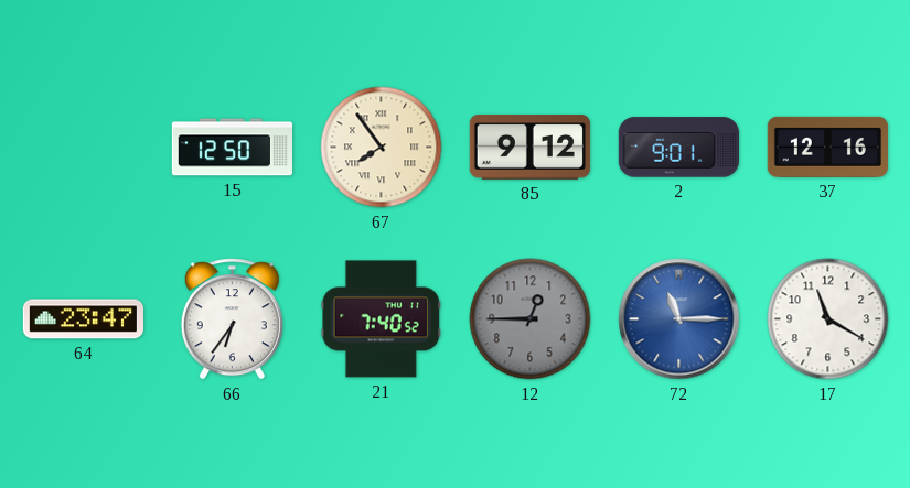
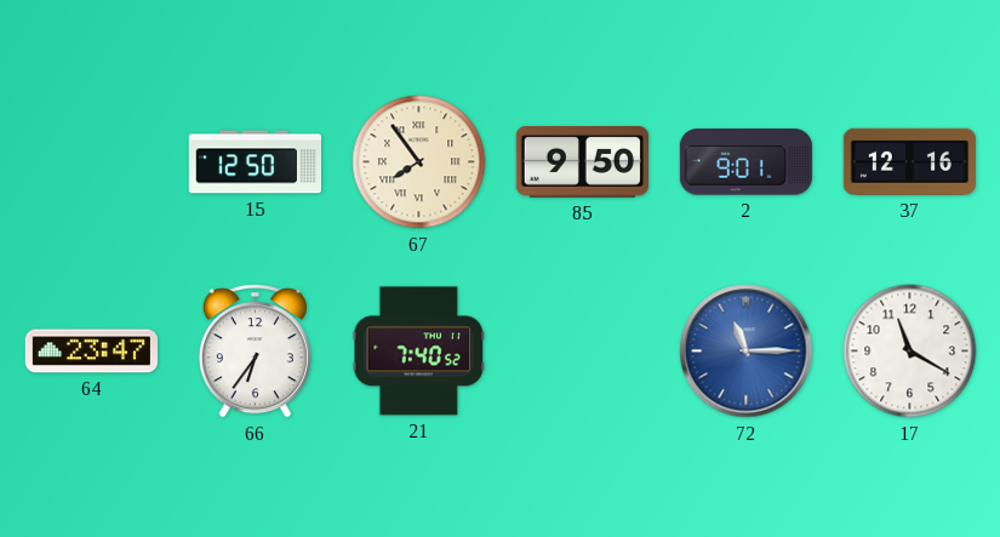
85: 9:12 -> 9:50
12: 12:45 -> none
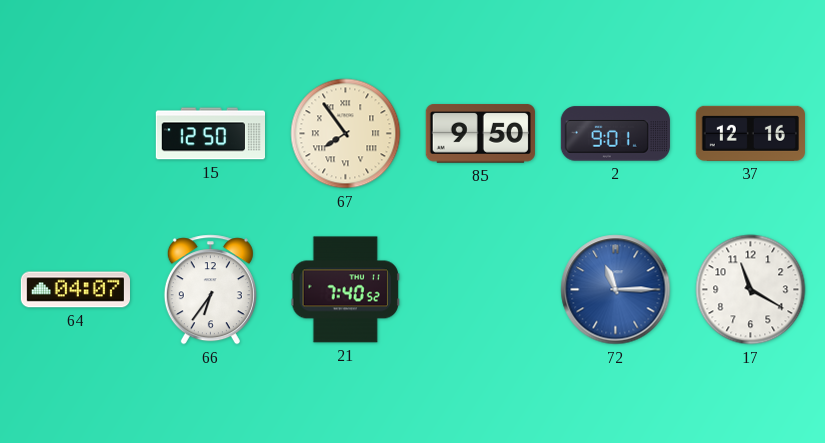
64: 23:47 -> 04:07
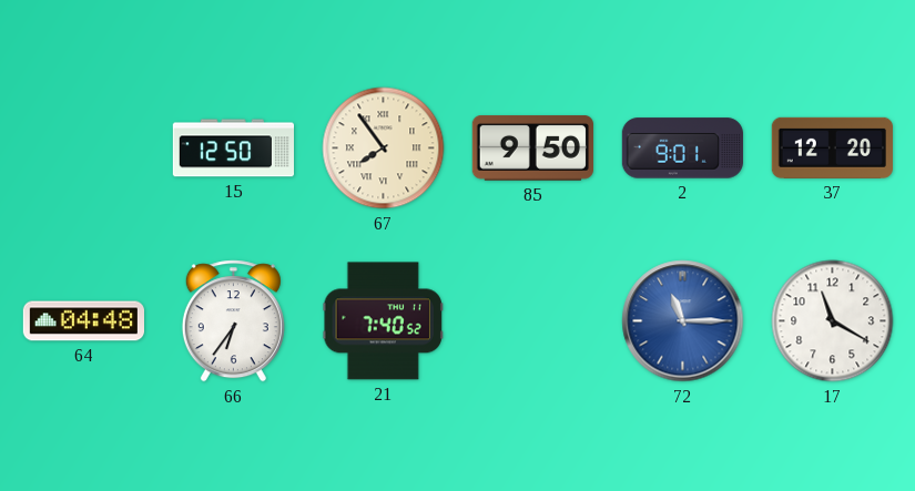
37: 12:16 -> 12:20
64: 04:07 -> 04:48
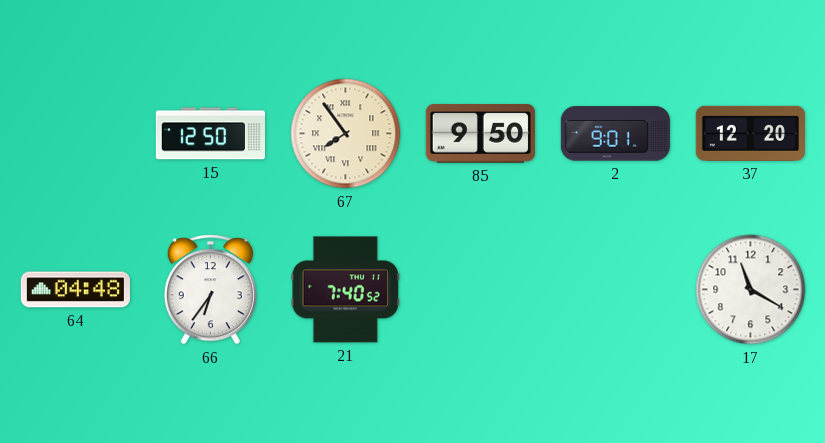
72: 11:15 -> none
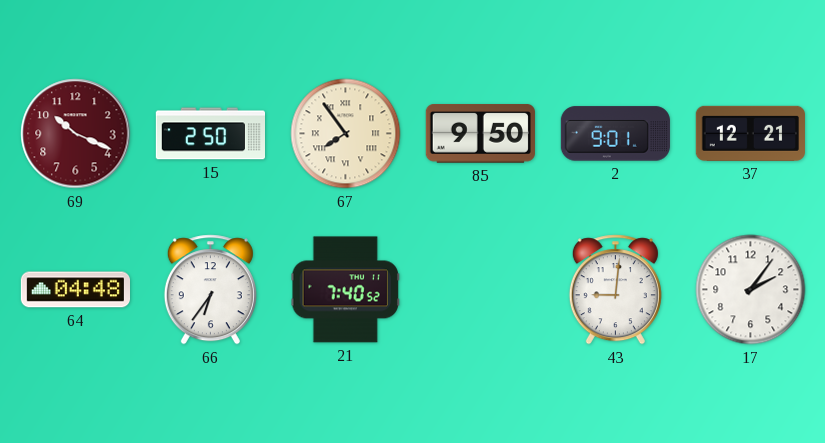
69: none -> 10:19
15: 12:50 -> 2:50
37: 12:20 -> 12:21
43: none -> 9:01
17: 11:20 -> 2:06
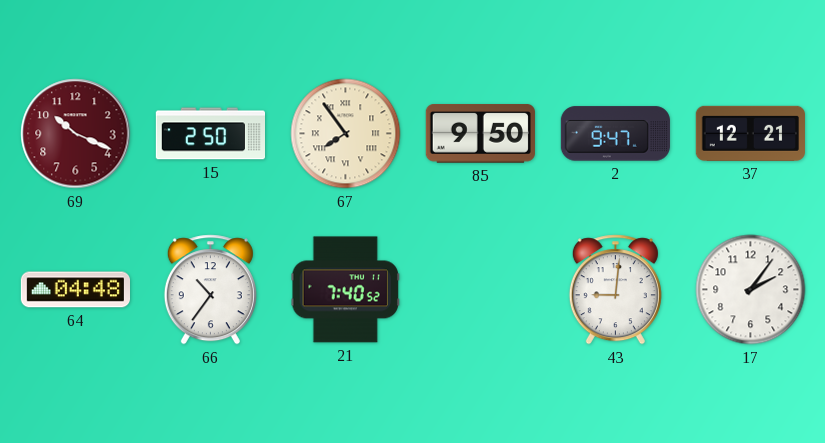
2: 9:01 -> 9:47
66: 6:36 -> 10:36
